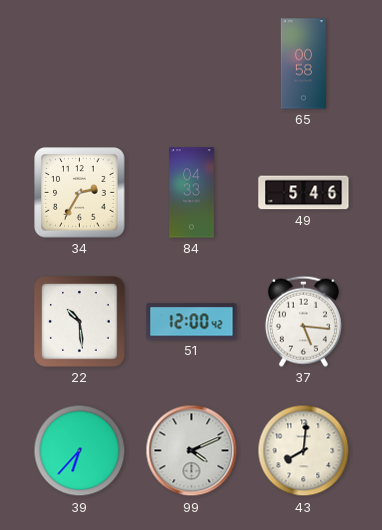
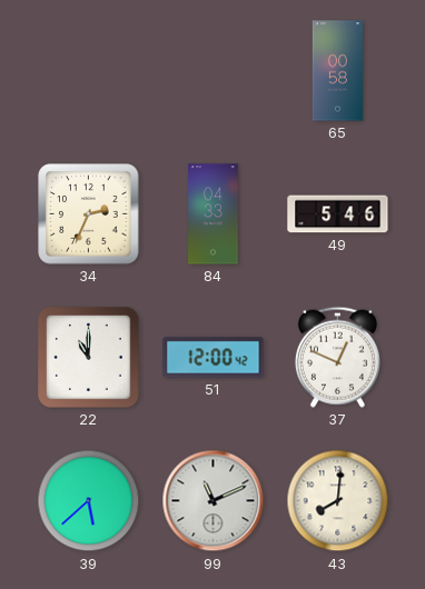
34: 2:35 -> 2:34
22: 10:29 -> 11:00
37: 5:16 -> 12:49
39: 6:37 -> 5:38
99: 4:11 -> 11:11
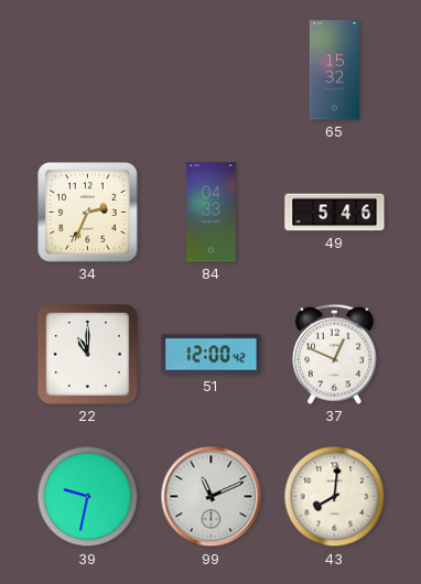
65: 00:58 -> 15:32
39: 5:38 -> 9:32
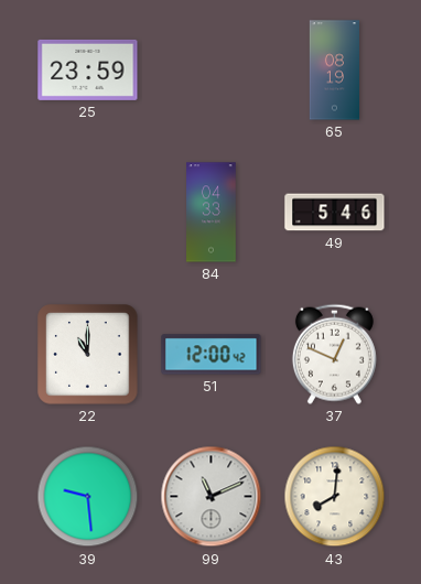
25: none -> 23:59
65: 15:32 -> 08:19
34: 2:34 -> none
39: 9:32 -> 9:29
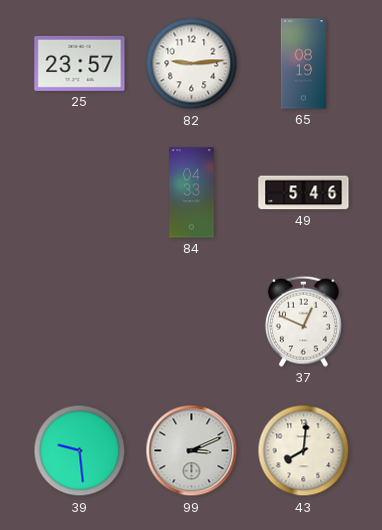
25: 23:59 -> 23:57
82: none -> 9:14
22: 11:00 -> none
51: 12:00 -> none
99: 11:11 -> 3:11
